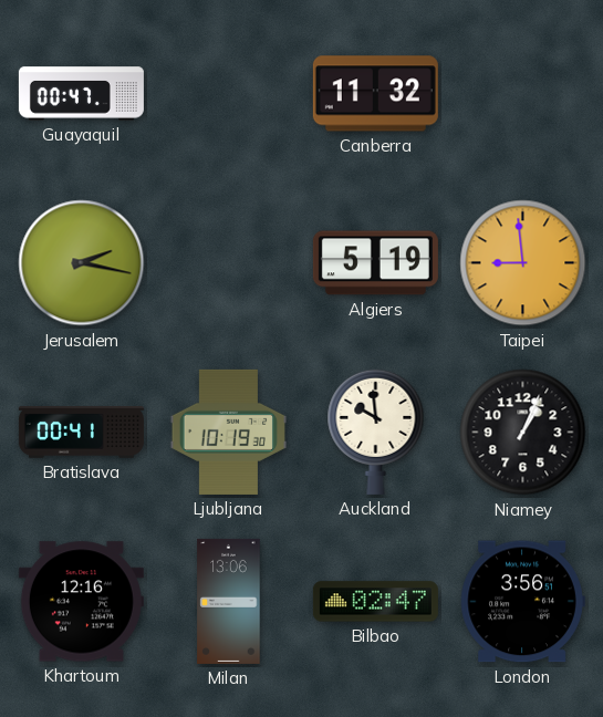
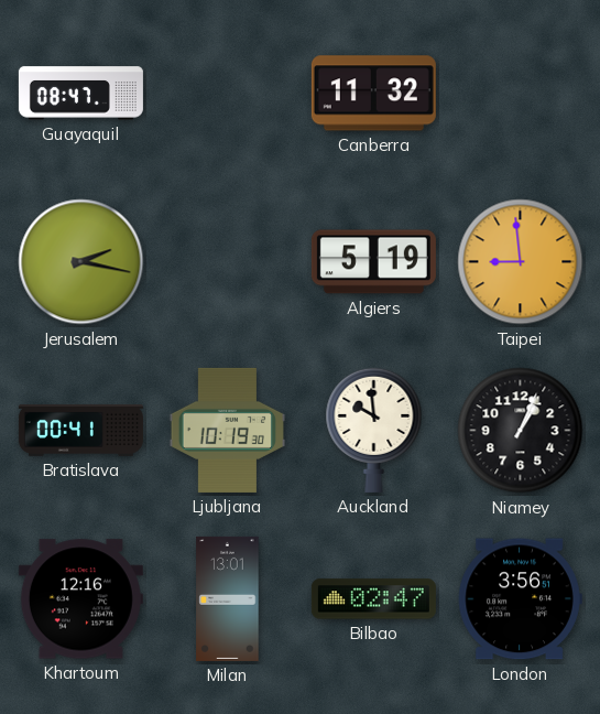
Guayaquil: 00:47 -> 08:47
Milan: 13:06 -> 13:01
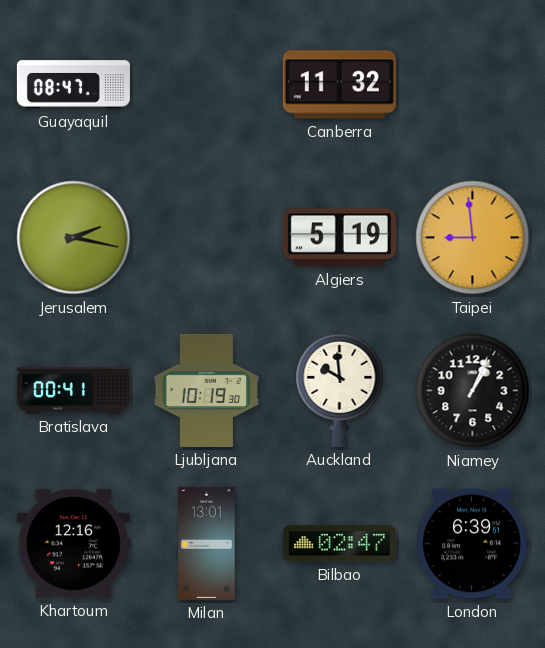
London: 3:56 -> 6:39
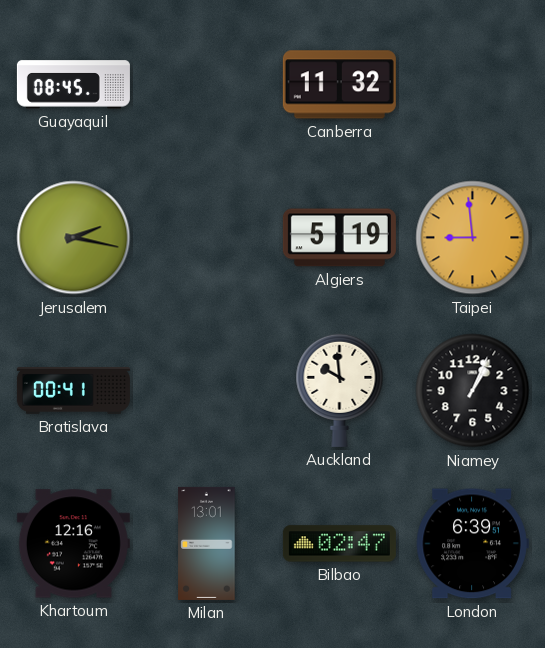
Guayaquil: 08:47 -> 08:45
Ljubljana: 10:19 -> none
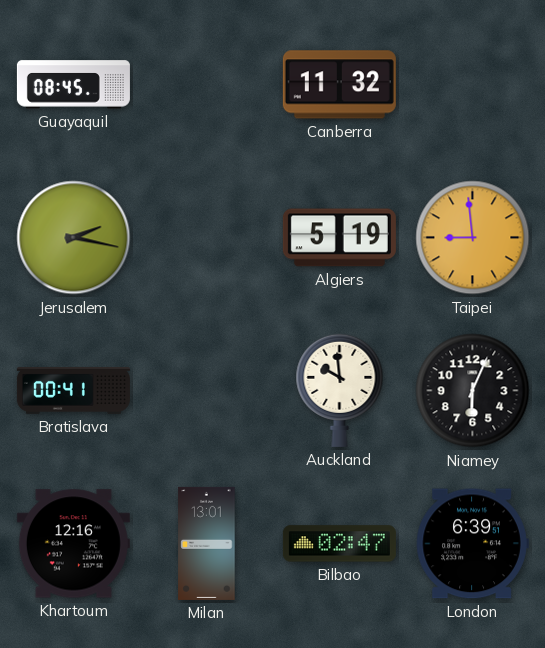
Niamey: 1:04 -> 6:04
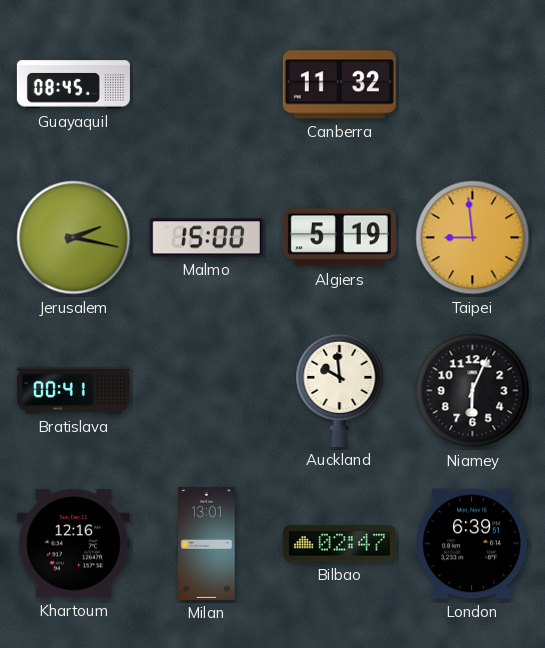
Malmo: none -> 15:00
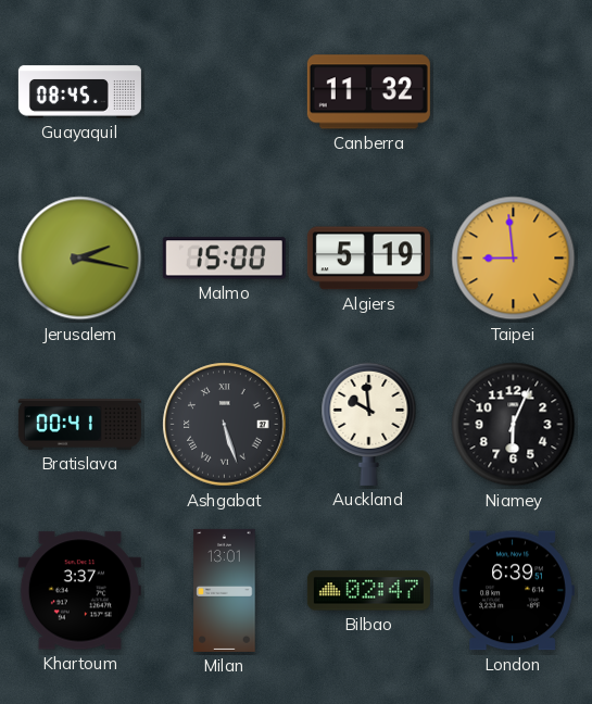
Ashgabat: none -> 5:27
Khartoum: 12:16 -> 3:37
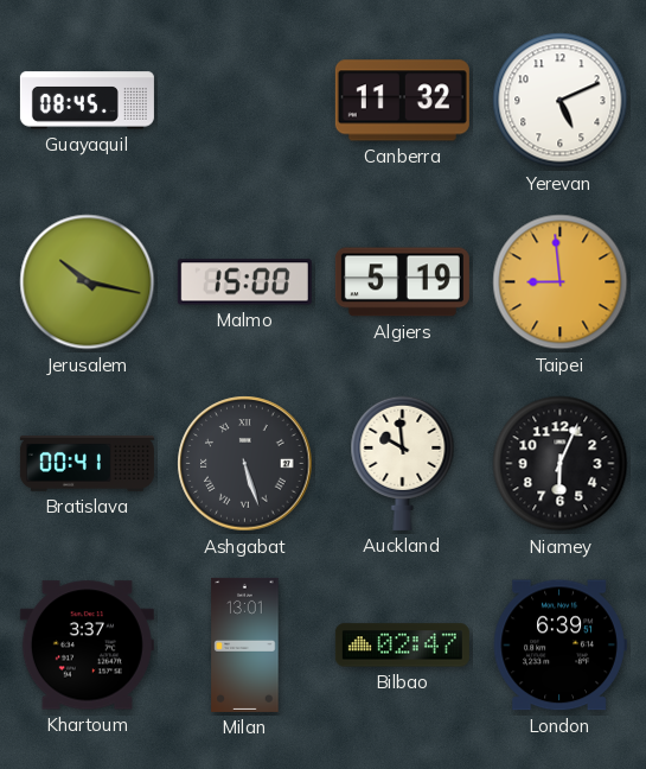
Yerevan: none -> 5:11
Jerusalem: 2:17 -> 10:17
